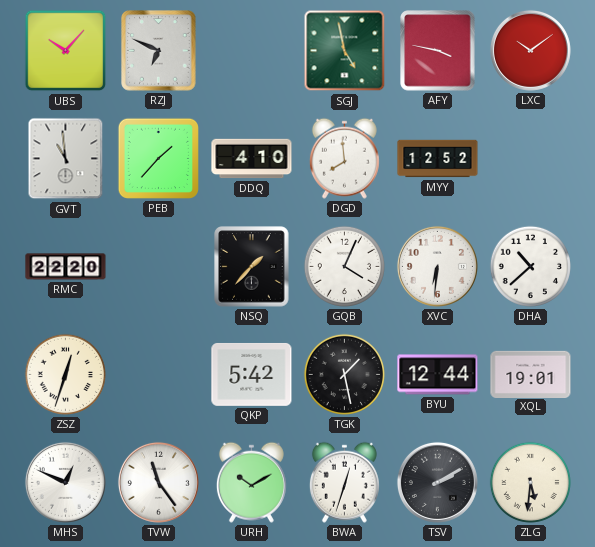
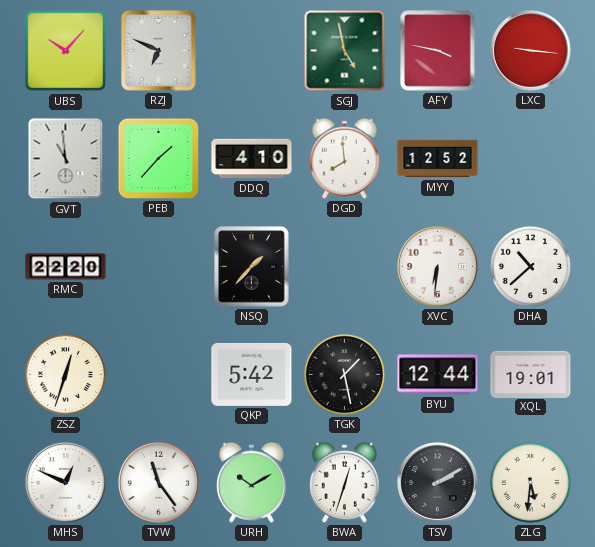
LXC: 10:09 -> 9:16
GQB: 4:04 -> none
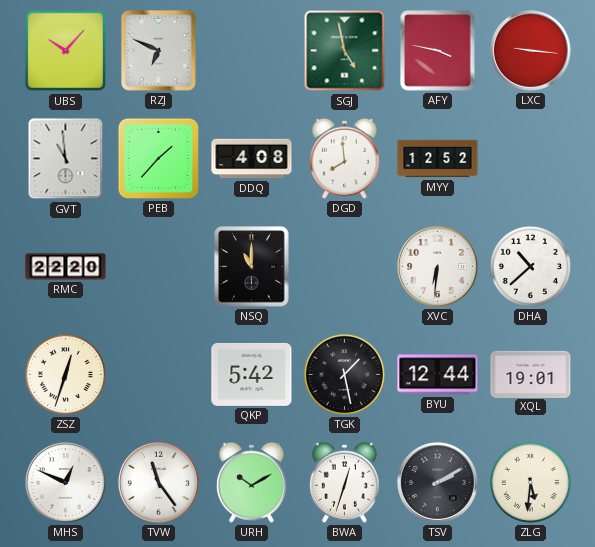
DDQ: 4:10 -> 4:08
NSQ: 1:37 -> 11:00
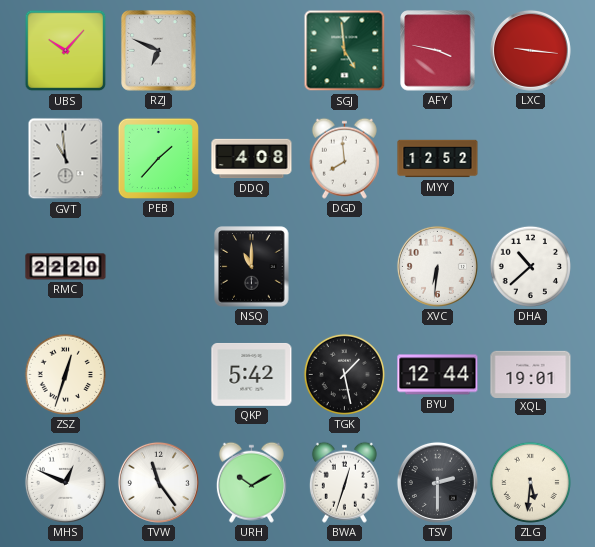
SGJ: 4:58 -> 4:59
TSV: 2:10 -> 2:30
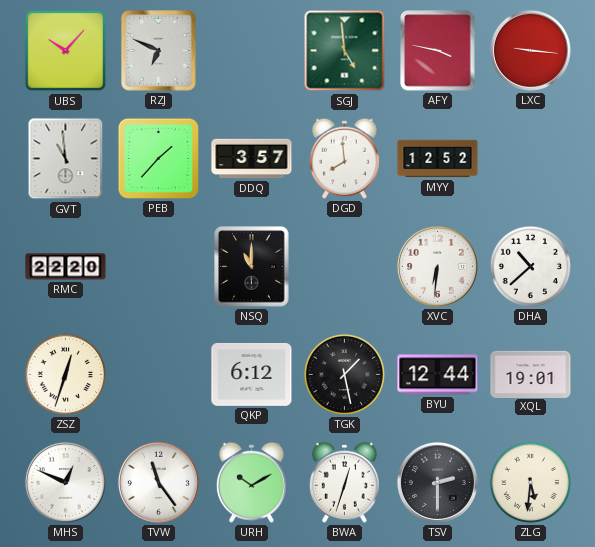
DDQ: 4:08 -> 3:57
QKP: 5:42 -> 6:12
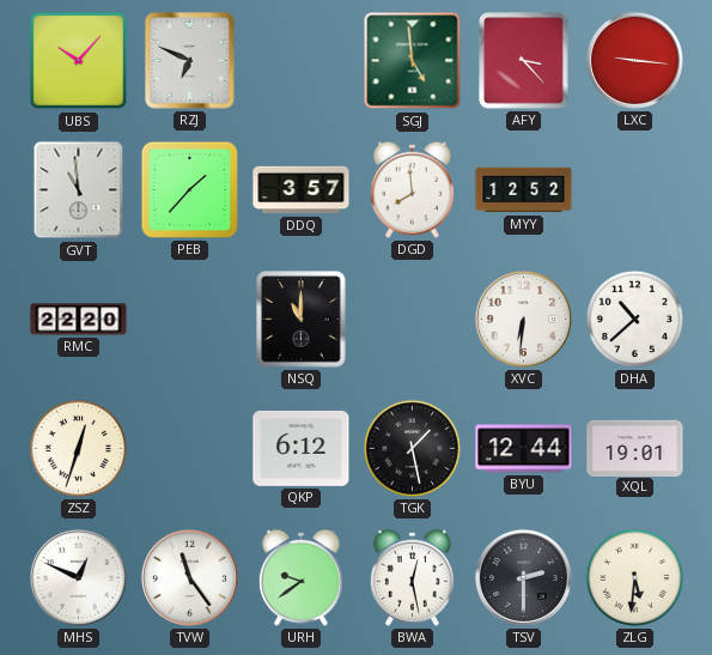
AFY: 3:47 -> 3:23
URH: 10:10 -> 9:39
BWA: 12:33 -> 12:28
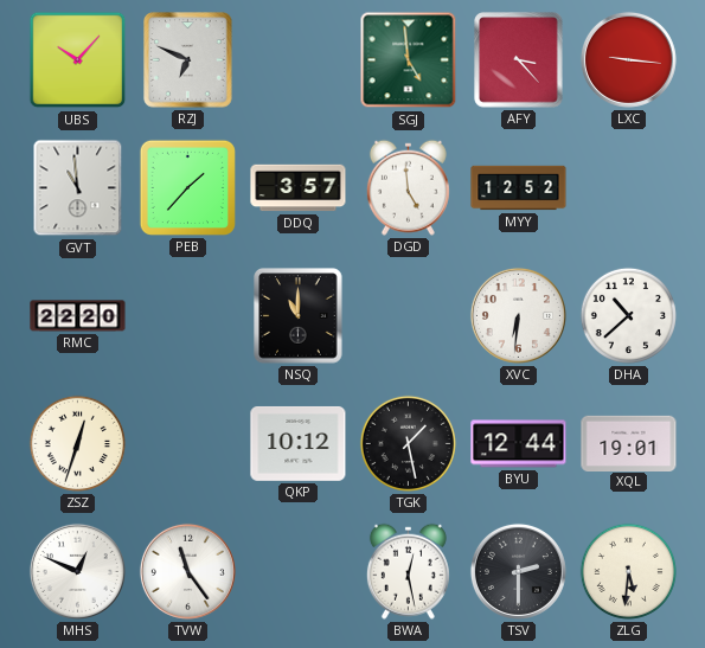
DGD: 7:59 -> 4:59
QKP: 6:12 -> 10:12
URH: 9:39 -> none
